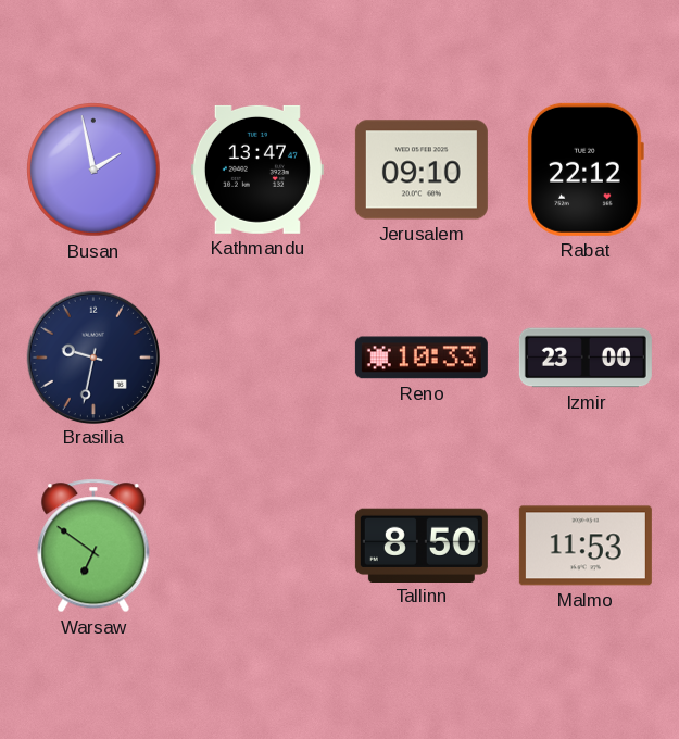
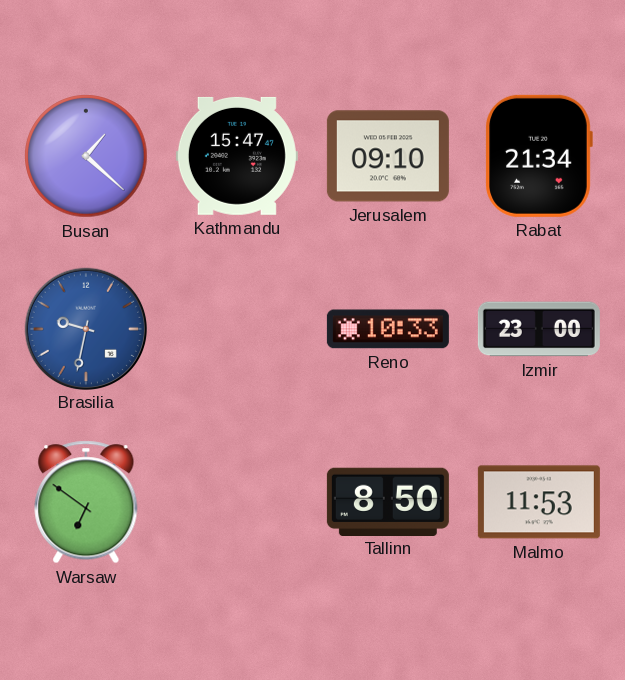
Busan: 1:58 -> 1:22
Kathmandu: 13:47 -> 15:47
Rabat: 22:12 -> 21:34
Brasilia dial: navy -> blue
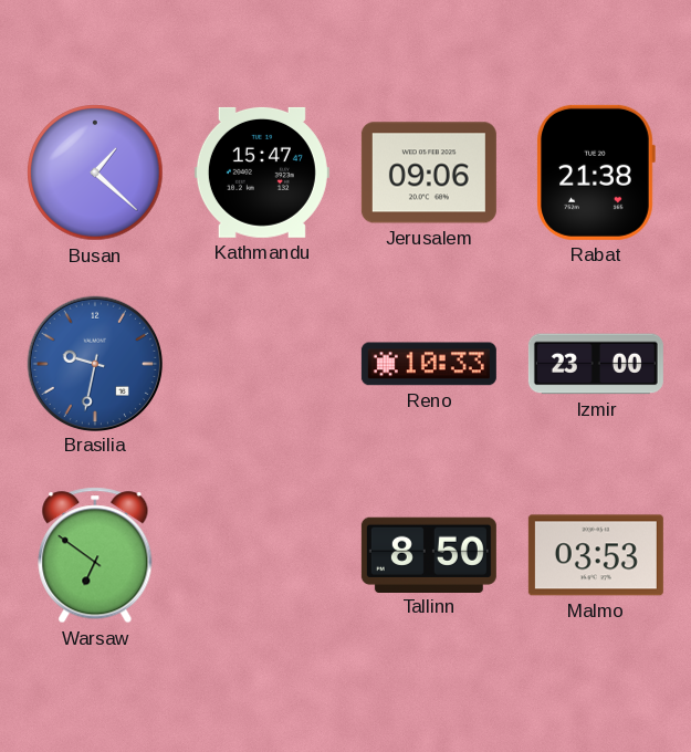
Jerusalem: 09:10 -> 09:06
Rabat: 21:34 -> 21:38
Malmo: 11:53 -> 03:53
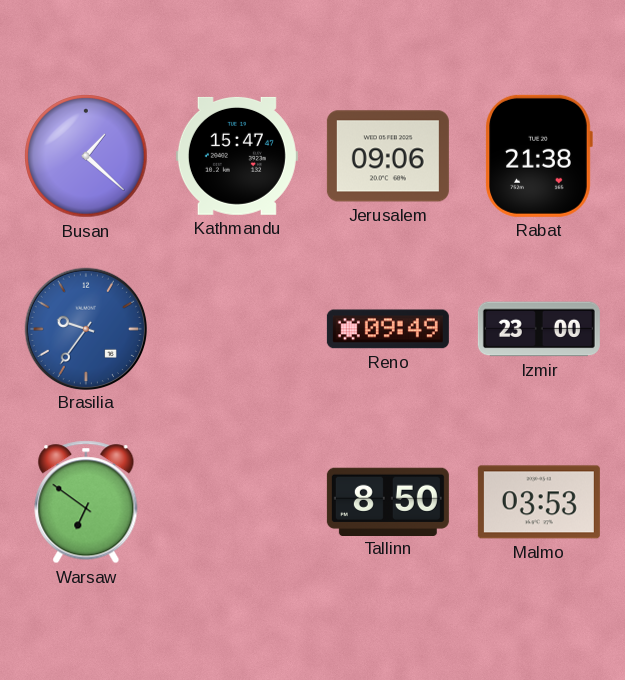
Brasilia: 9:32 -> 9:36
Reno: 10:33 -> 09:49
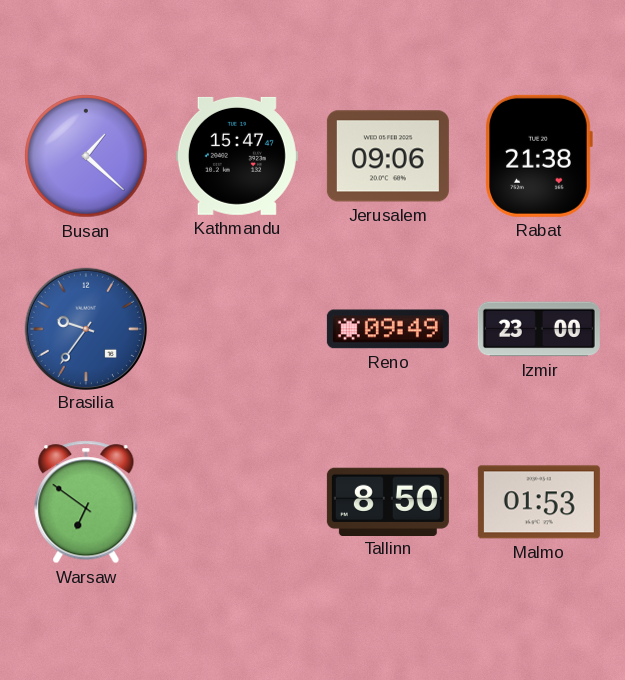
Malmo: 03:53 -> 01:53
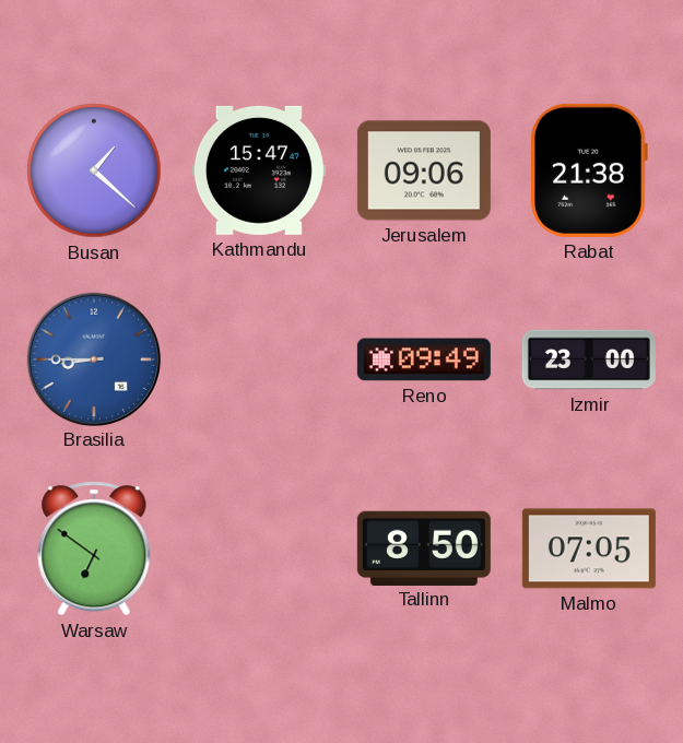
Brasilia: 9:36 -> 8:45
Malmo: 01:53 -> 07:05
